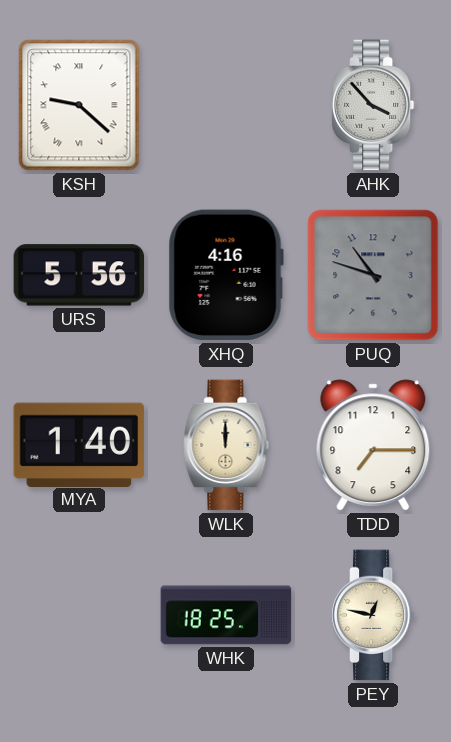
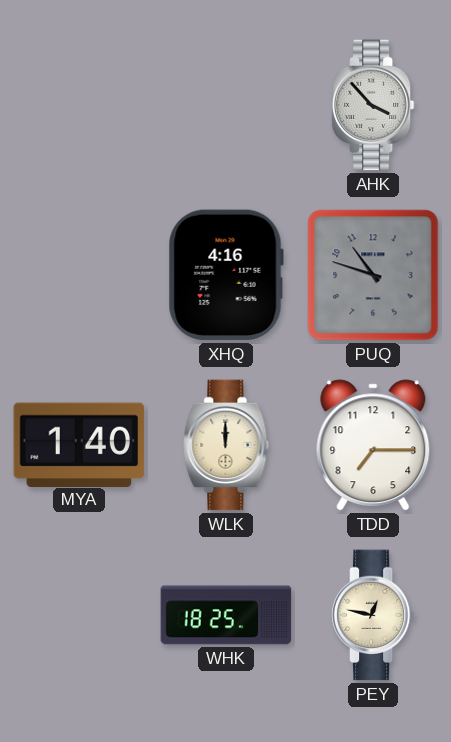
KSH: 9:22 -> none
URS: 5:56 -> none
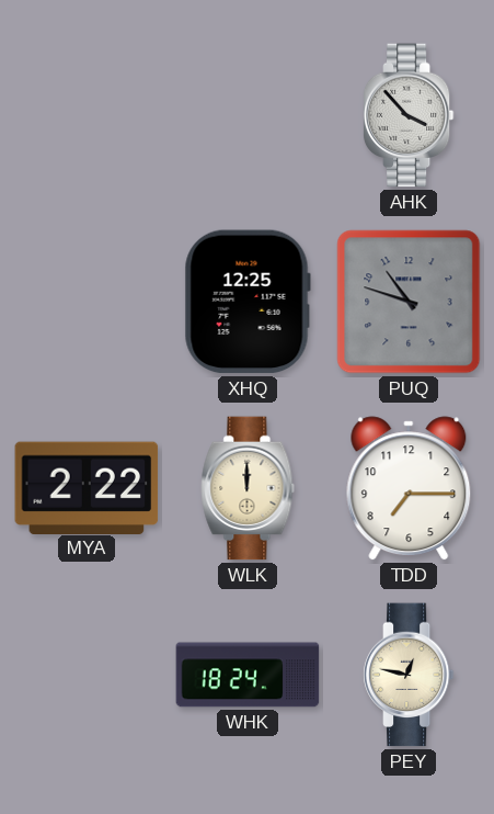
XHQ: 4:16 -> 12:25
MYA: 1:40 -> 2:22
WHK: 18:25 -> 18:24
